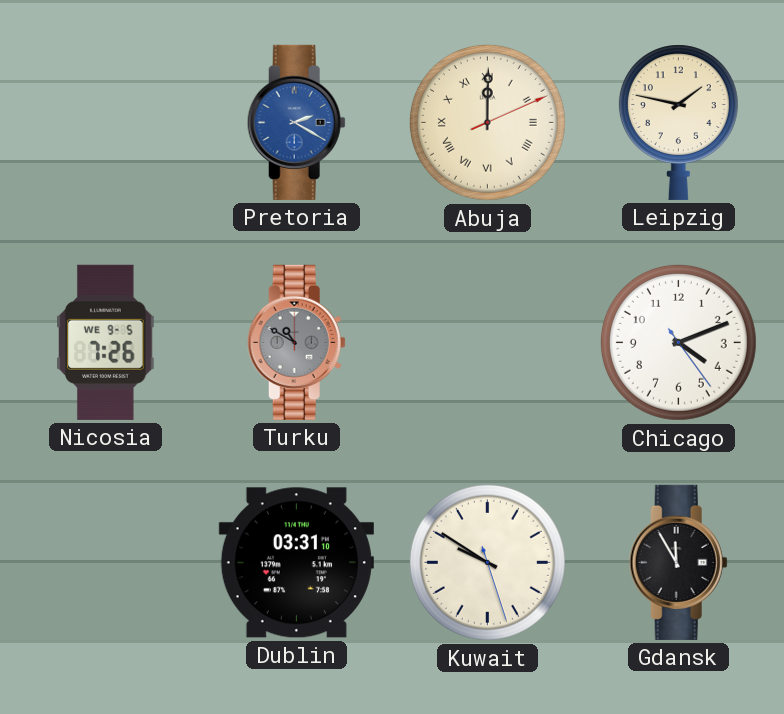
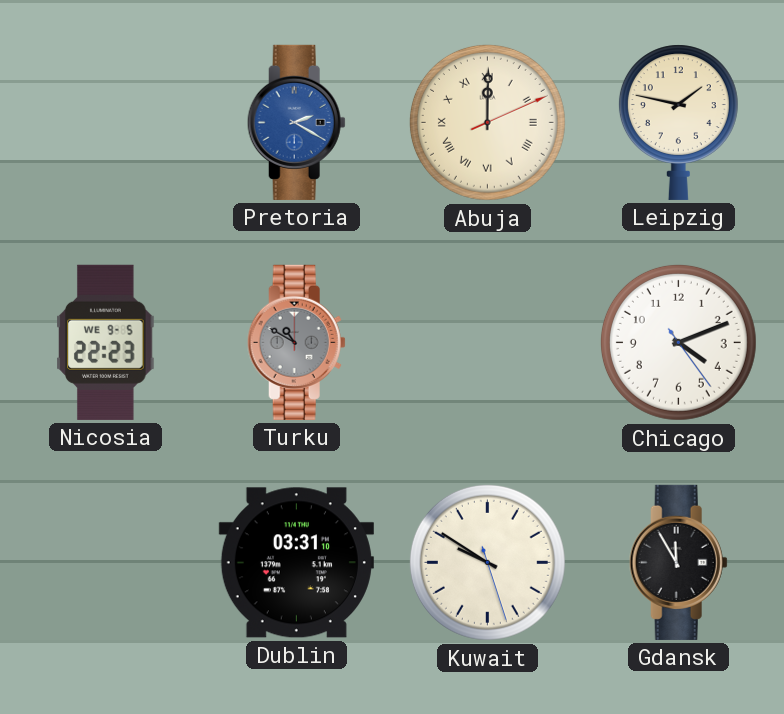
Nicosia: 7:26 -> 22:23
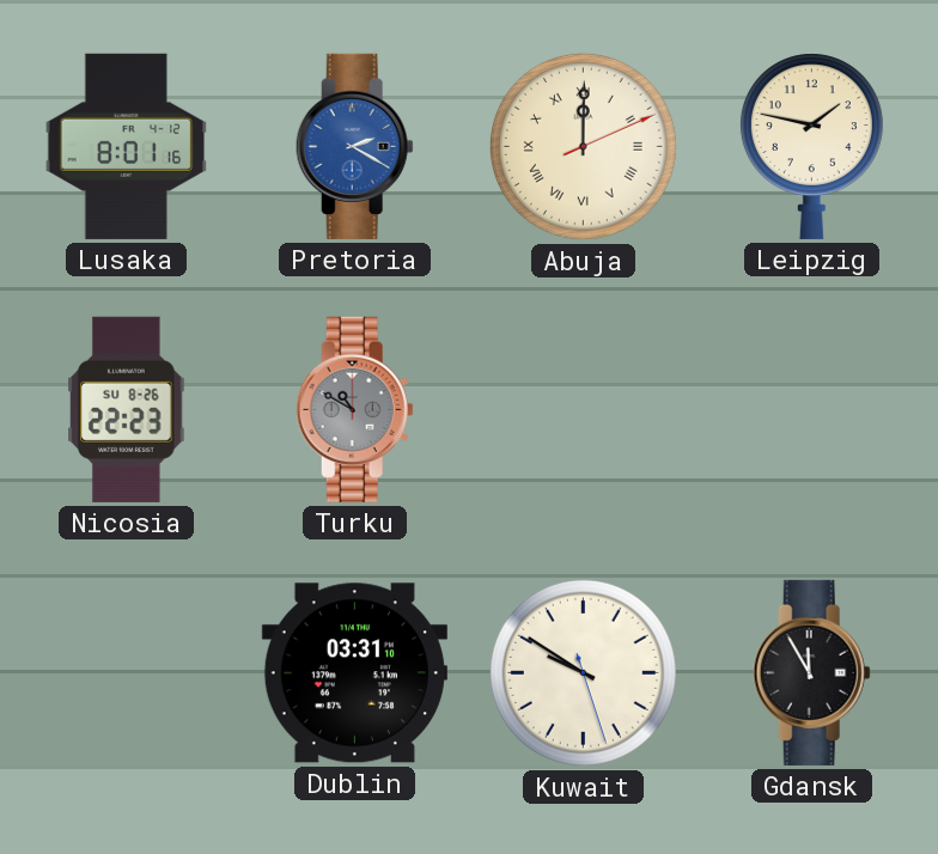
Lusaka: none -> 8:01
Nicosia date: WE 9-5 -> SU 8-26
Chicago: 4:11 -> none
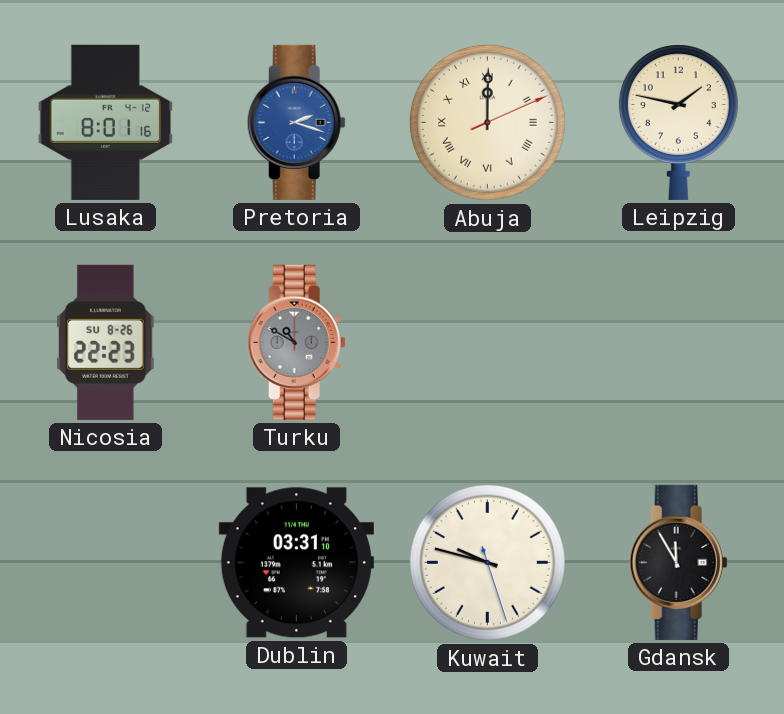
Pretoria: 2:20 -> 2:18
Kuwait: 9:50 -> 9:47
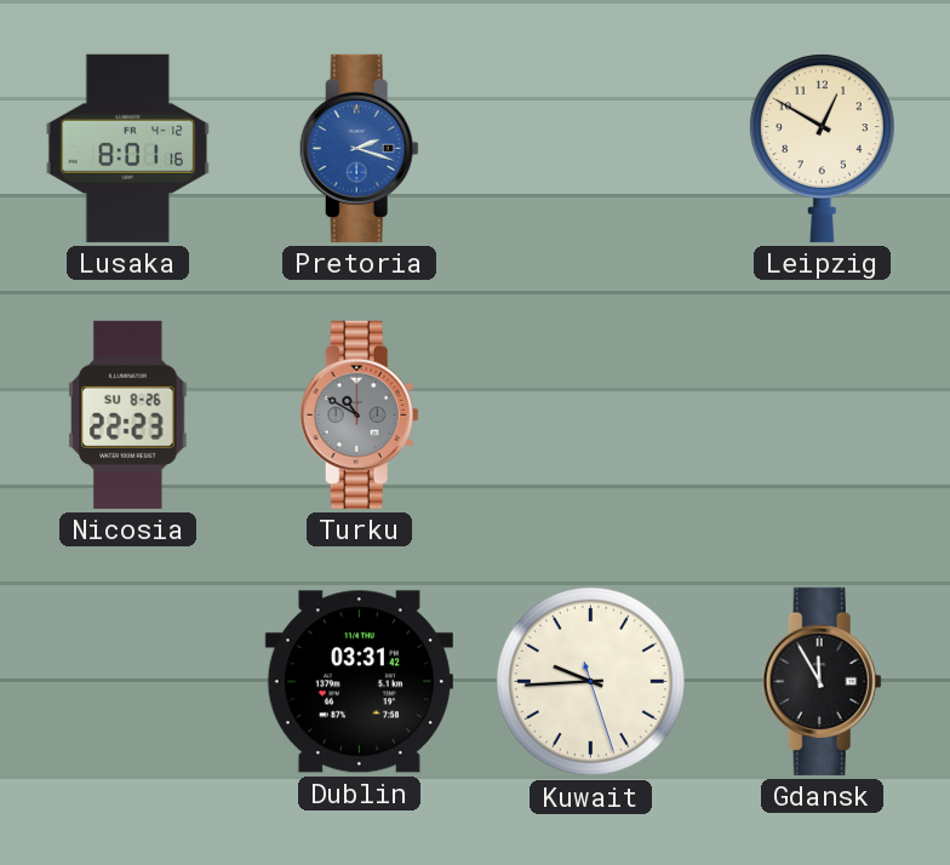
Abuja: 12:00 -> none
Leipzig: 1:47 -> 12:50
Dublin: 03:31:10 -> 03:31:42
Kuwait: 9:47 -> 9:44
